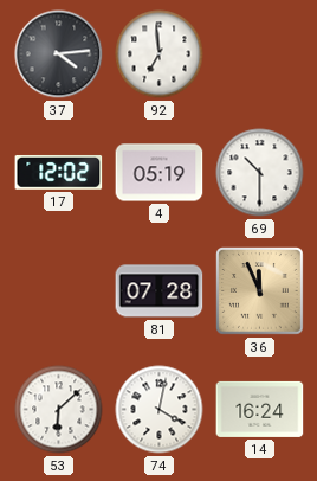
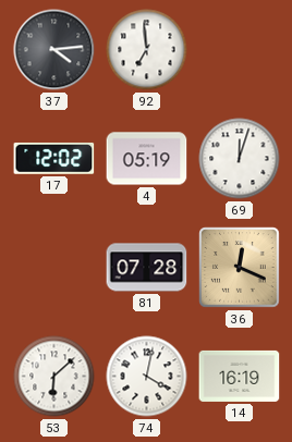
69: 10:30 -> 12:03
36: 11:56 -> 12:19
14: 16:24 -> 16:19
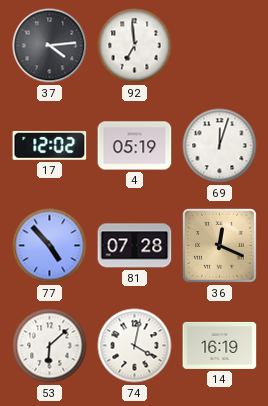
77: none -> 4:53
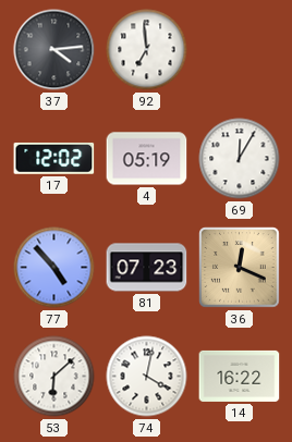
69: 12:03 -> 12:05
81: 07:28 -> 07:23
14: 16:19 -> 16:22
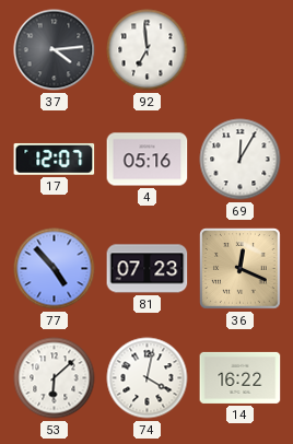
17: 12:02 -> 12:07
4: 05:19 -> 05:16
